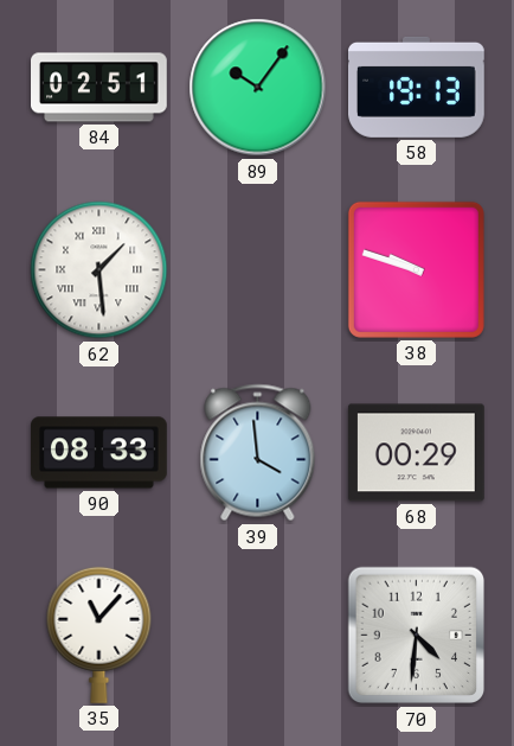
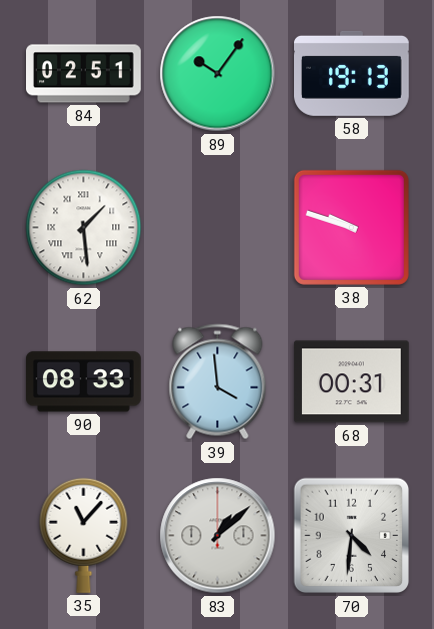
68: 00:29 -> 00:31
83: none -> 1:08
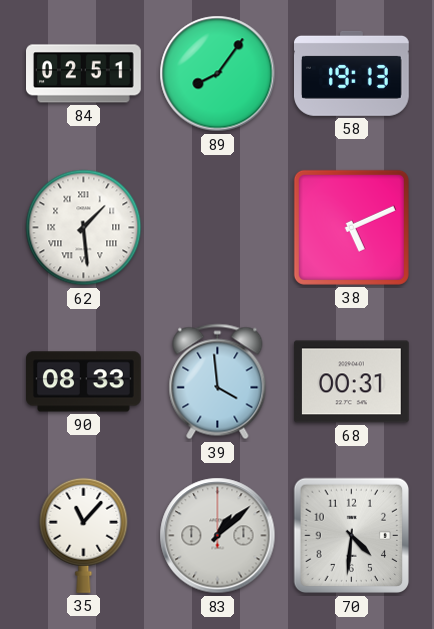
89: 10:06 -> 8:06
38: 9:48 -> 5:11
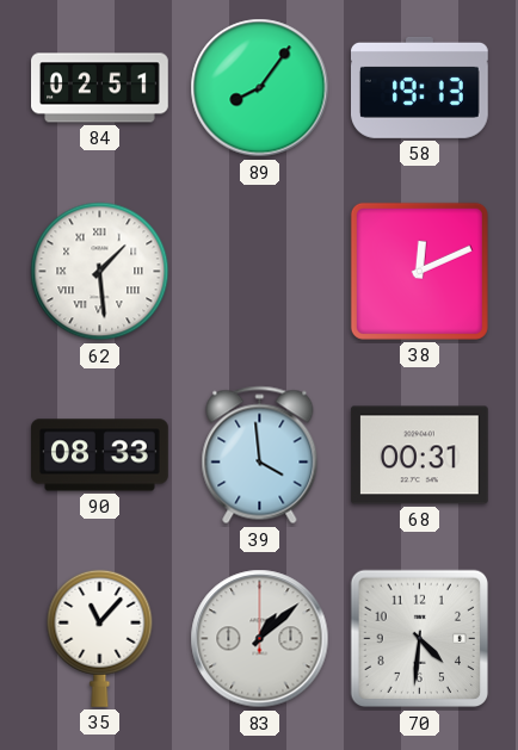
38: 5:11 -> 12:11
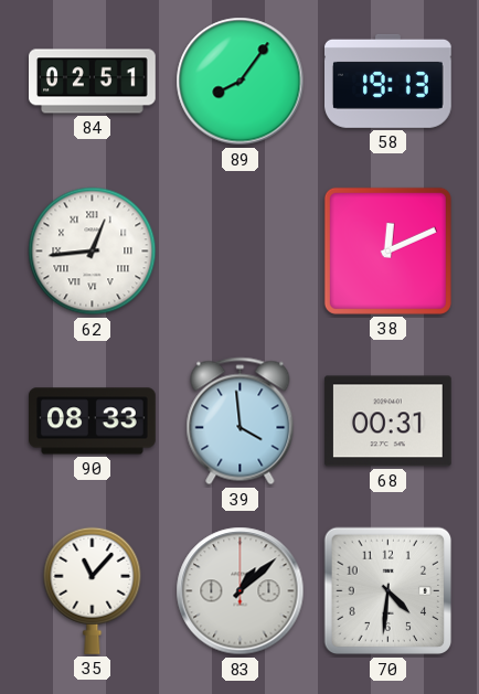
62: 1:29 -> 12:44
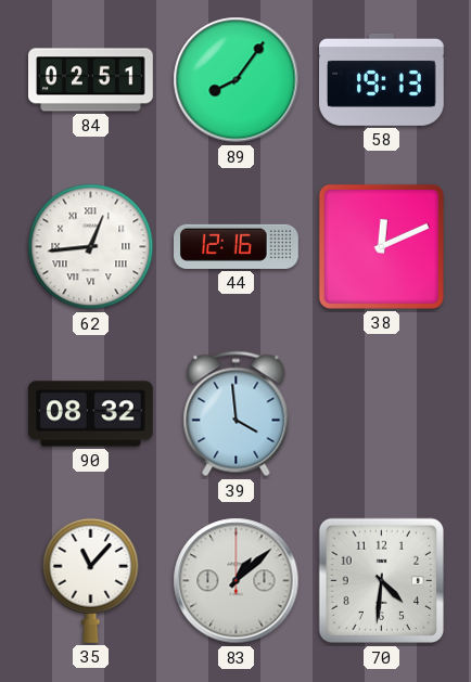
44: none -> 12:16
90: 08:33 -> 08:32
68: 00:31 -> none
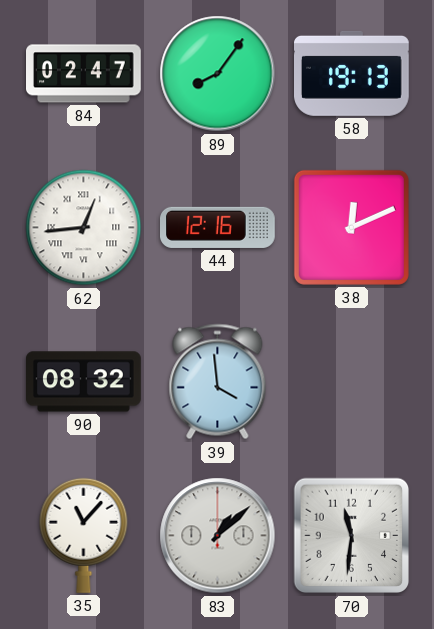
84: 02:51 -> 02:47
70: 4:31 -> 11:31
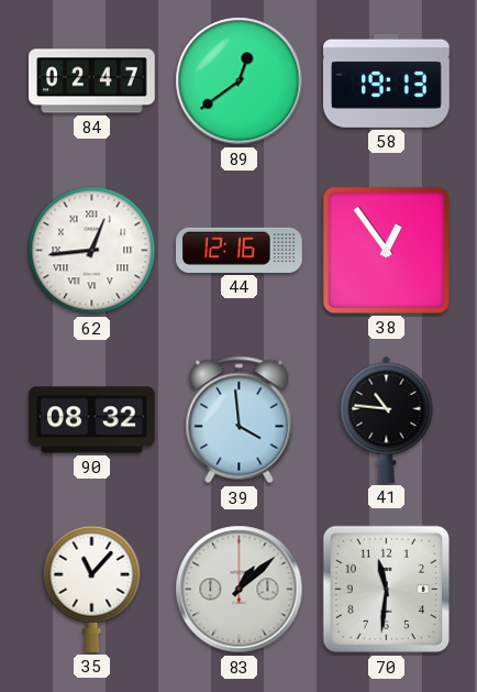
89: 8:06 -> 12:39
38: 12:11 -> 12:54
41: none -> 10:46
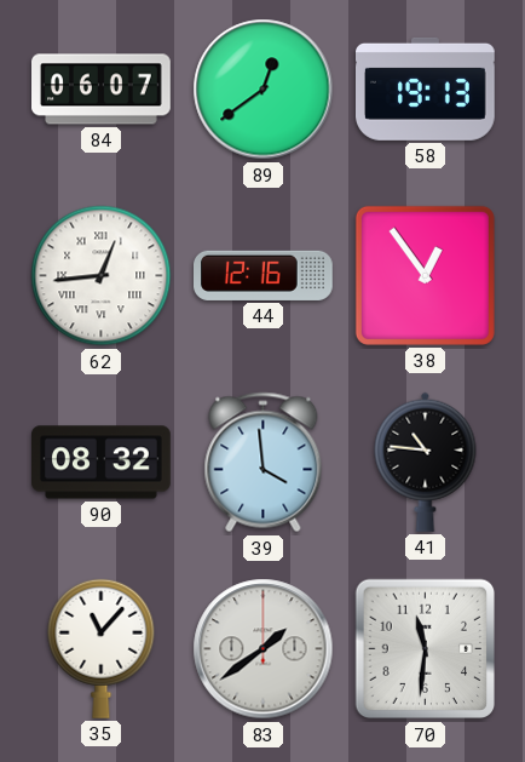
84: 02:47 -> 06:07
83: 1:08 -> 1:39
